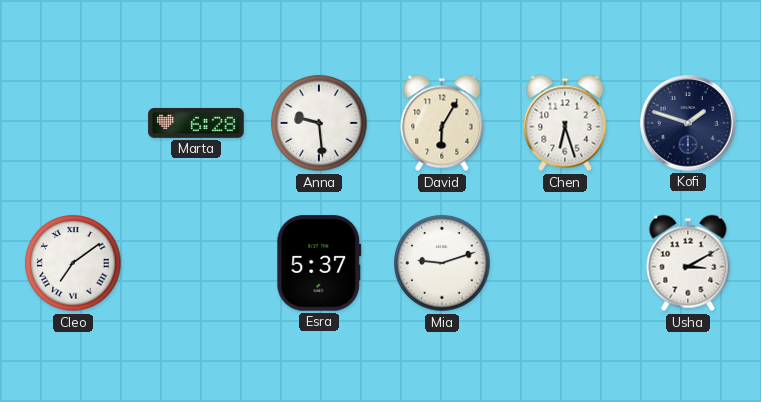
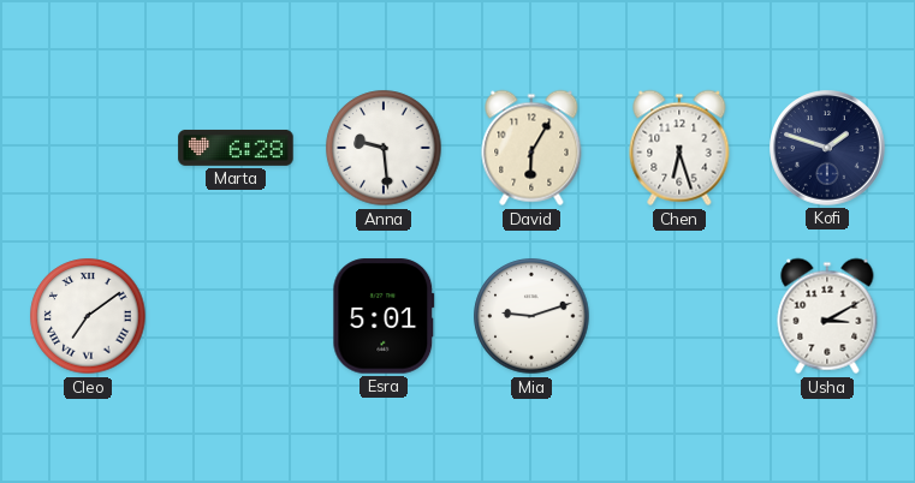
Esra: 5:37 -> 5:01
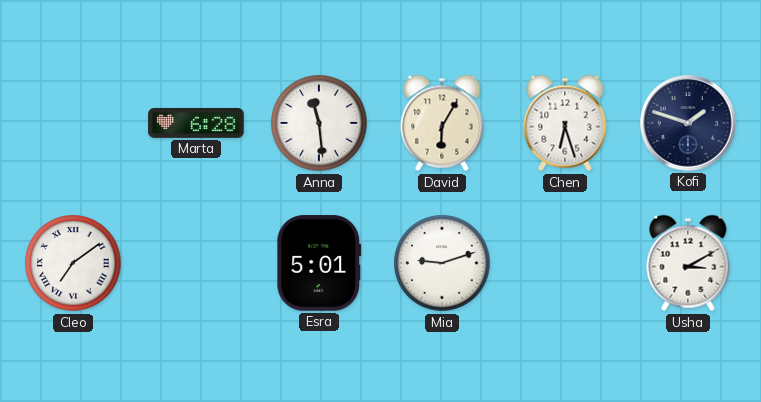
Anna: 9:29 -> 11:29
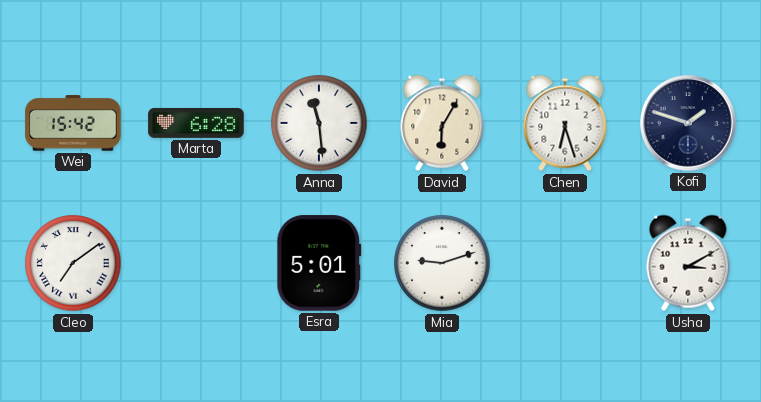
Wei: none -> 15:42
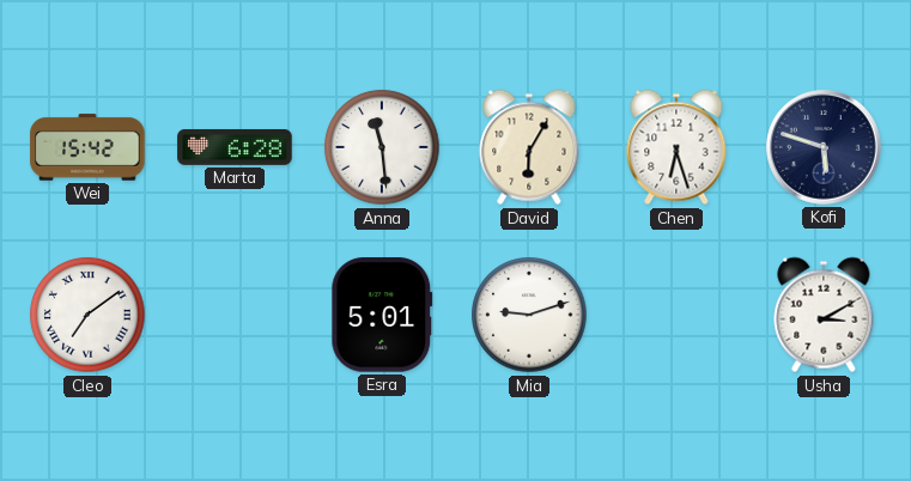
Kofi: 1:48 -> 5:48
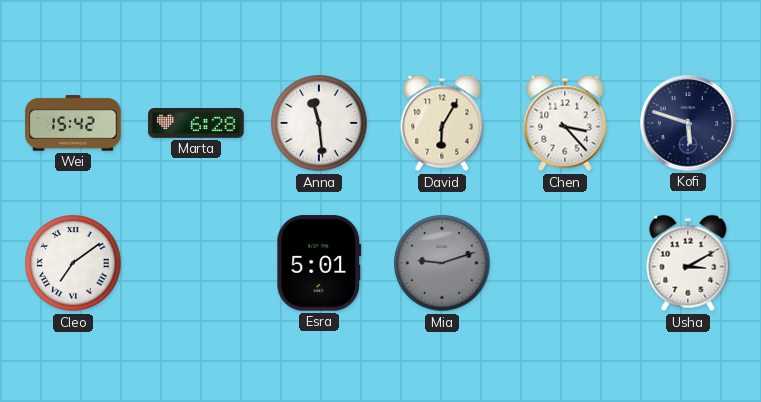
Chen: 6:27 -> 3:23
Mia dial: white -> grey
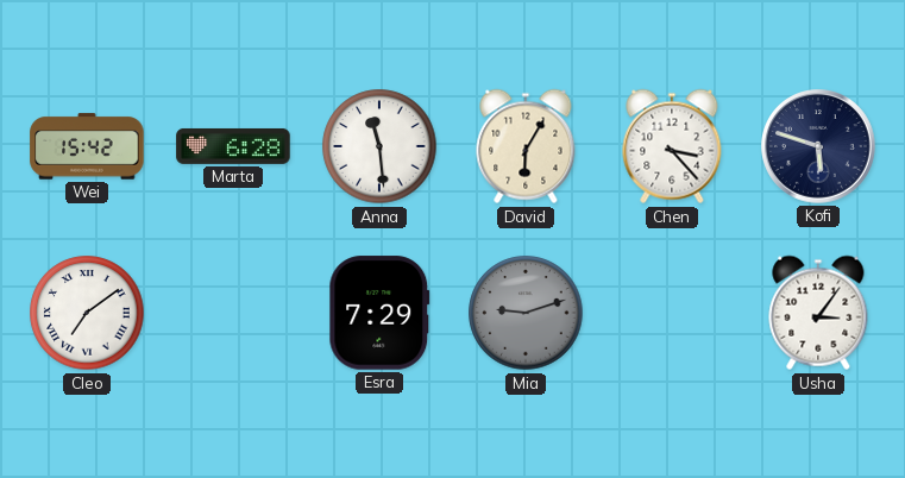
Esra: 5:01 -> 7:29
Usha: 3:10 -> 3:06
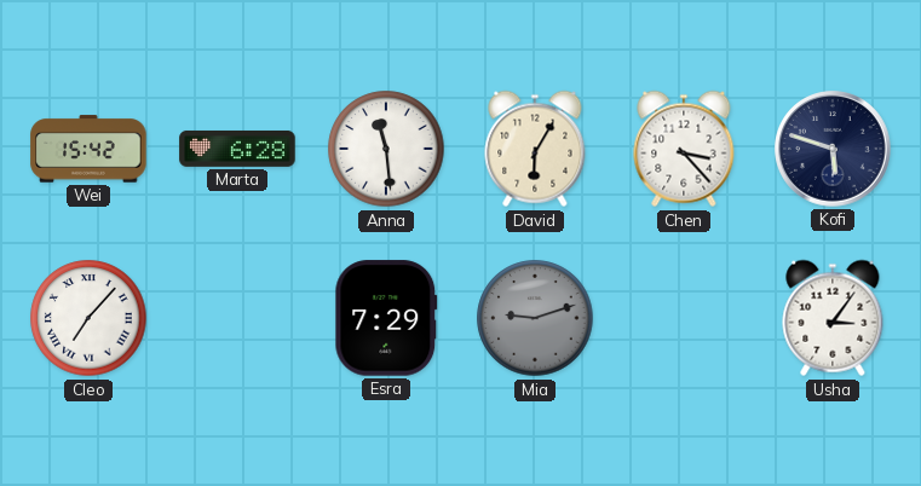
Cleo: 7:09 -> 7:07
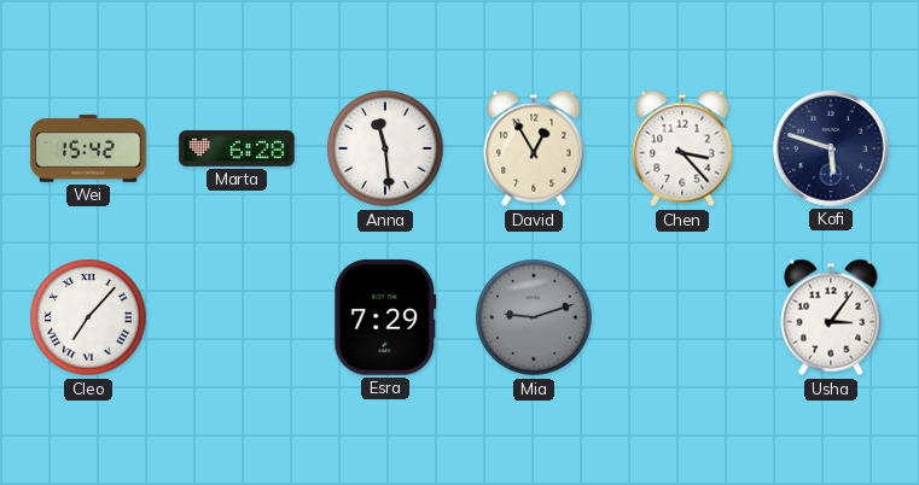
David: 6:05 -> 12:55
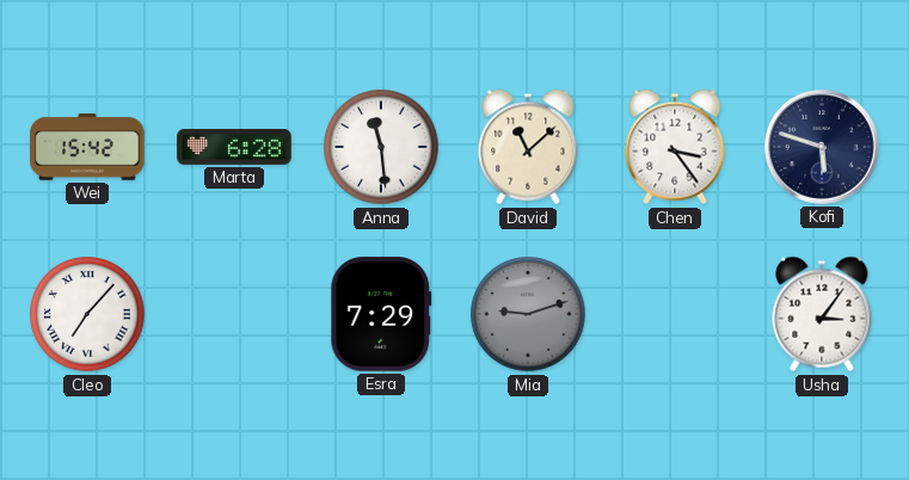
David: 12:55 -> 11:08
Chen: 3:23 -> 3:24
